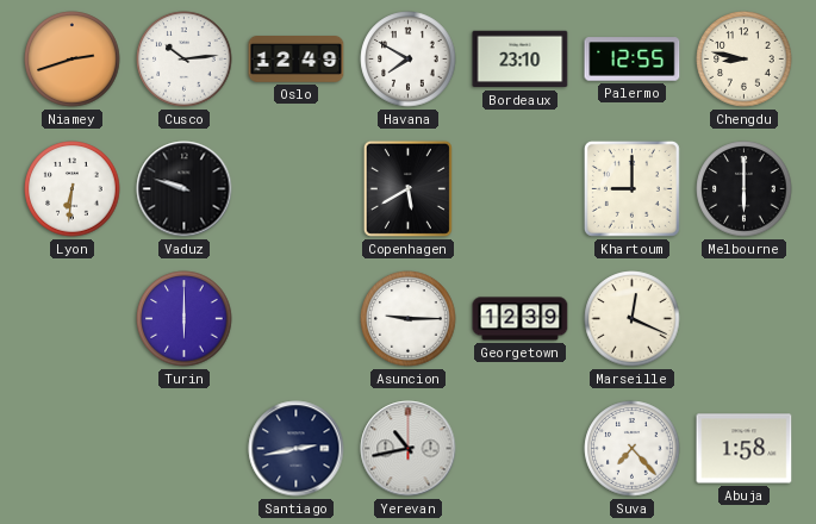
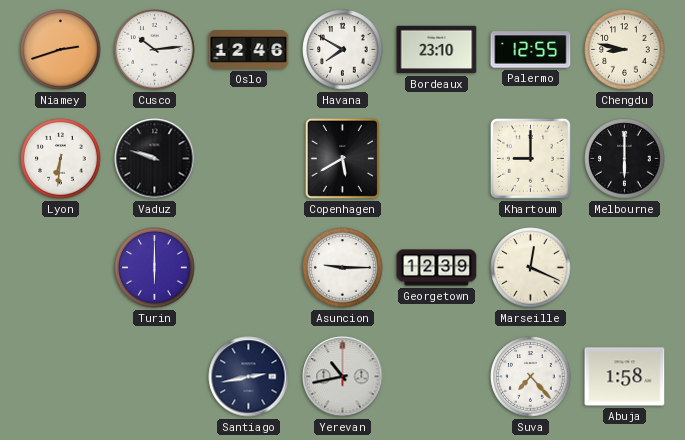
Oslo: 12:49 -> 12:46
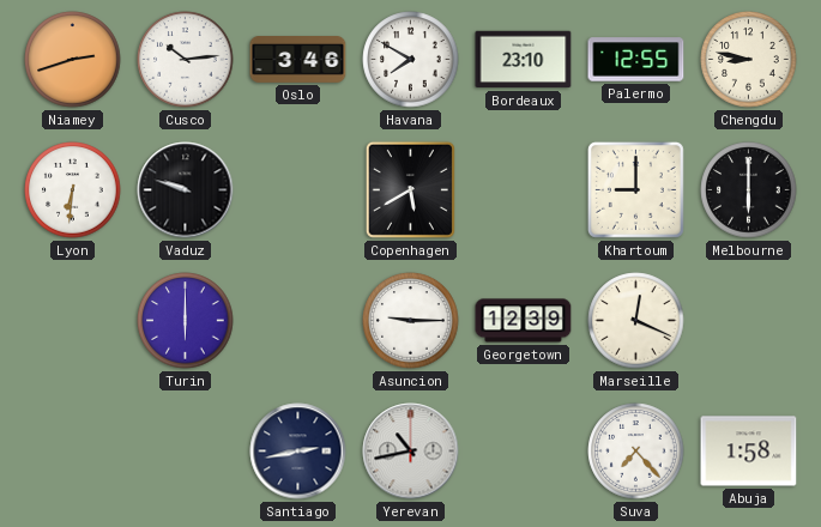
Oslo: 12:46 -> 3:46
